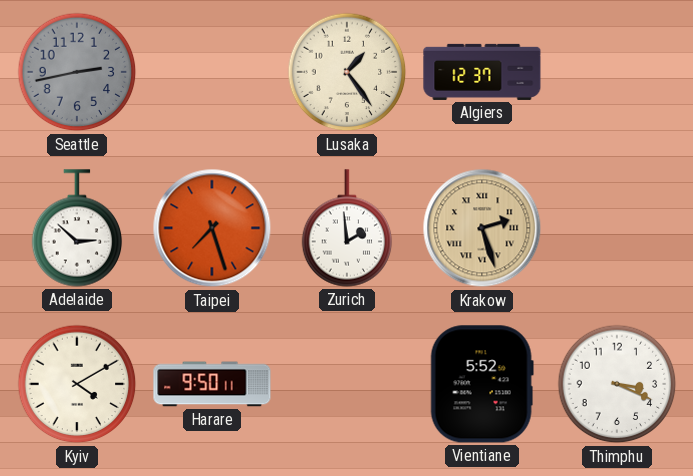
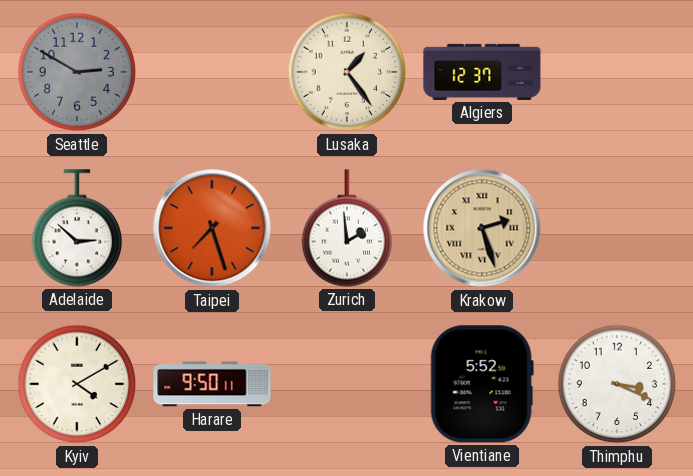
Seattle: 2:43 -> 2:50
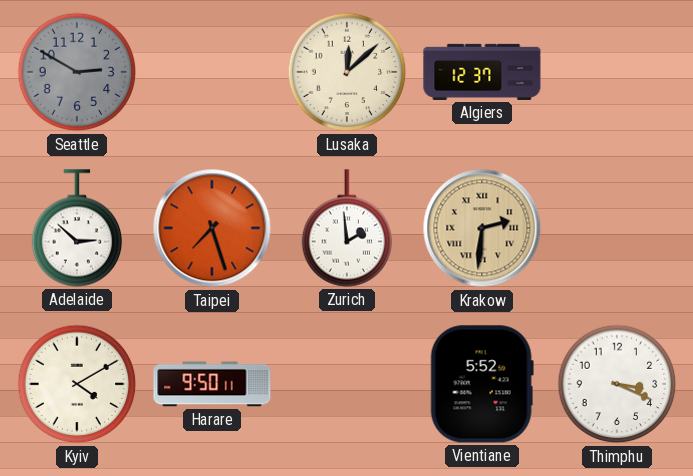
Lusaka: 1:24 -> 12:08
Krakow: 2:27 -> 2:31
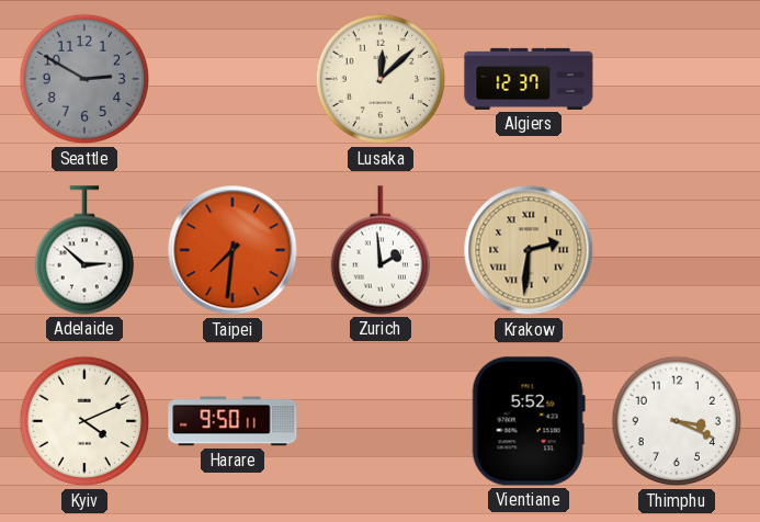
Taipei: 7:27 -> 7:31
Kyiv: 4:10 -> 4:11
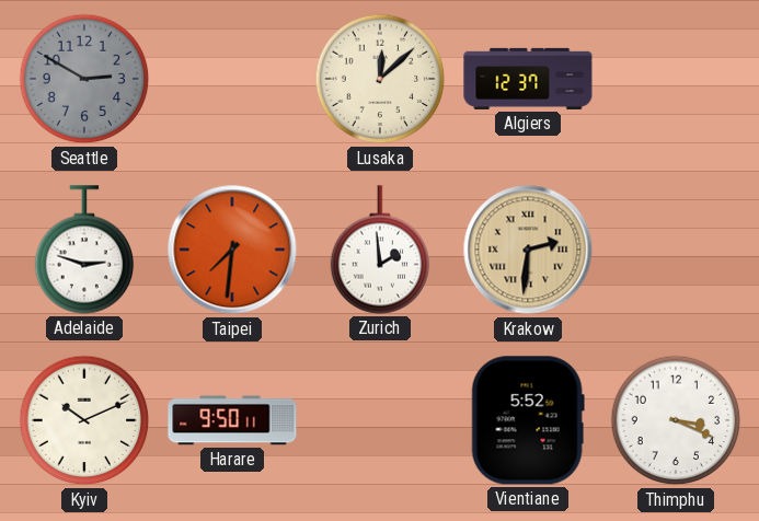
Adelaide: 2:52 -> 2:48
Kyiv: 4:11 -> 10:11
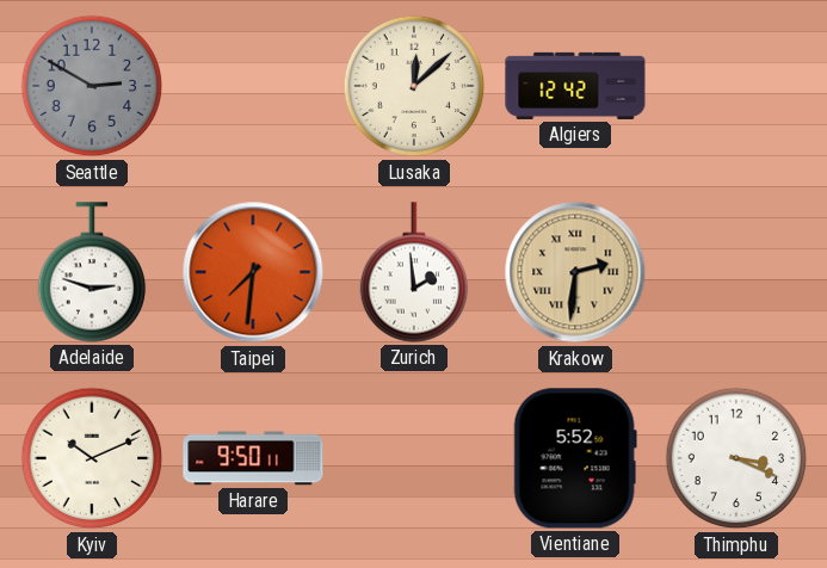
Algiers: 12:37 -> 12:42
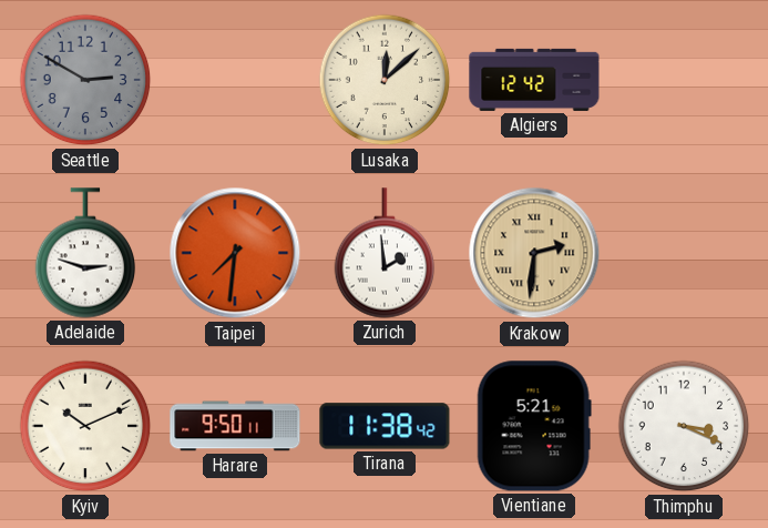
Tirana: none -> 11:38
Vientiane: 5:52 -> 5:21
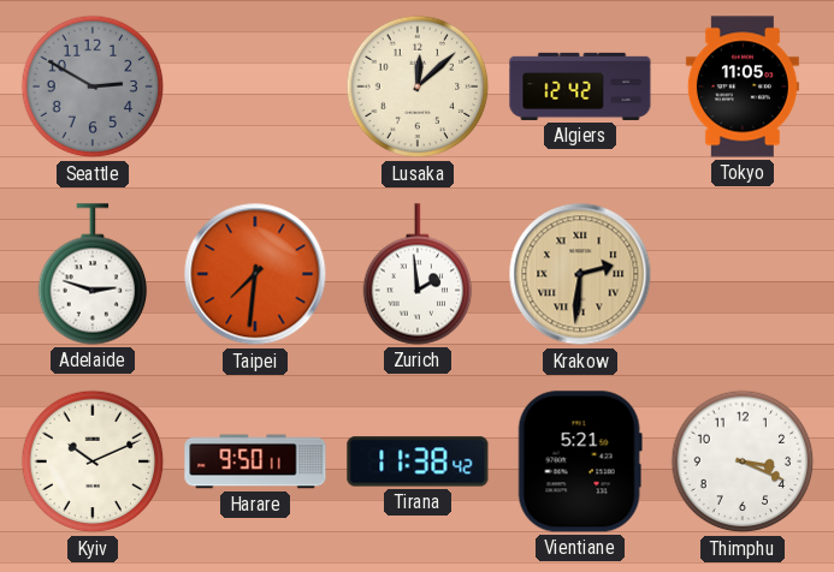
Tokyo: none -> 11:05
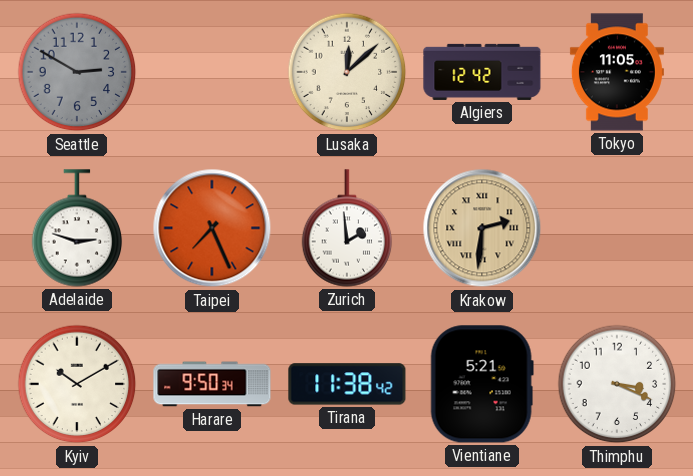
Taipei: 7:31 -> 7:26
Kyiv: 10:11 -> 10:10
Harare: 9:50:11 -> 9:50:34
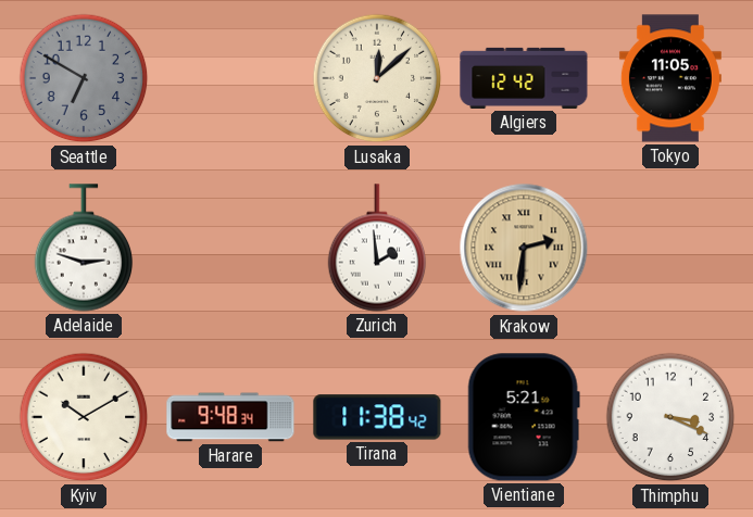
Seattle: 2:50 -> 6:50
Taipei: 7:26 -> none
Harare: 9:50 -> 9:48
